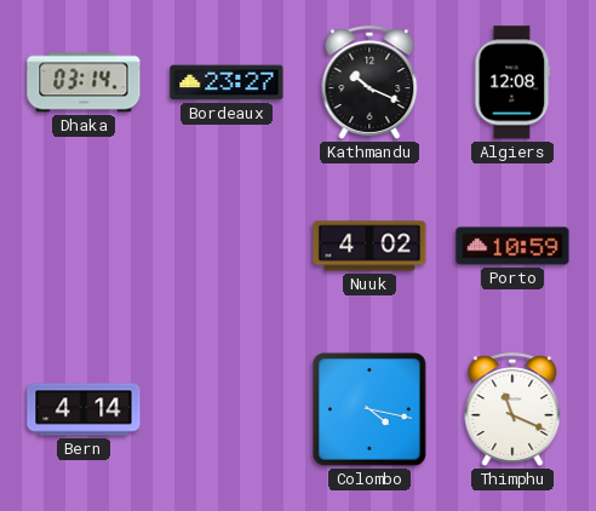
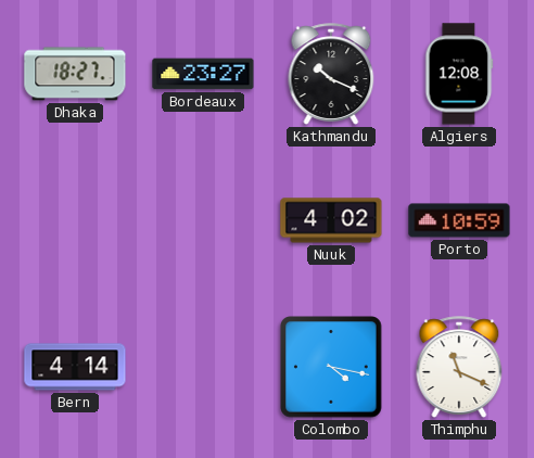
Dhaka: 03:14 -> 18:27
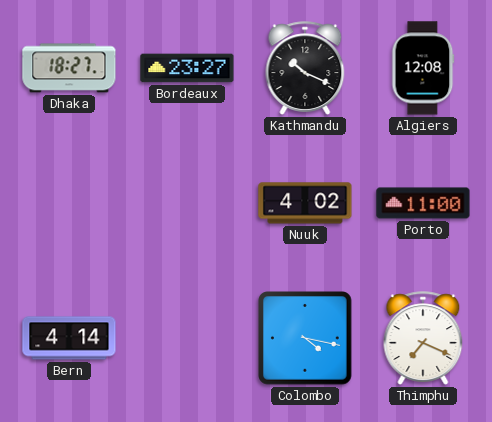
Porto: 10:59 -> 11:00
Thimphu: 11:19 -> 7:19
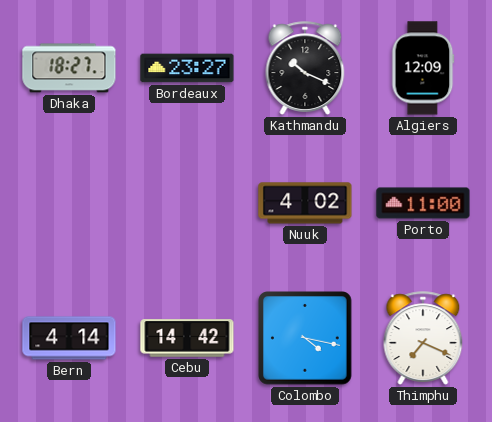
Algiers: 12:08 -> 12:09
Cebu: none -> 14:42
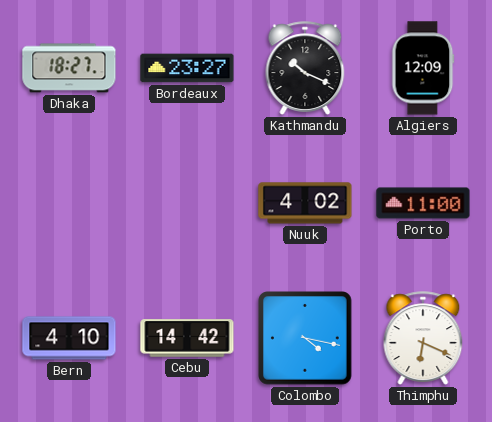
Bern: 4:14 -> 4:10
Thimphu: 7:19 -> 6:19
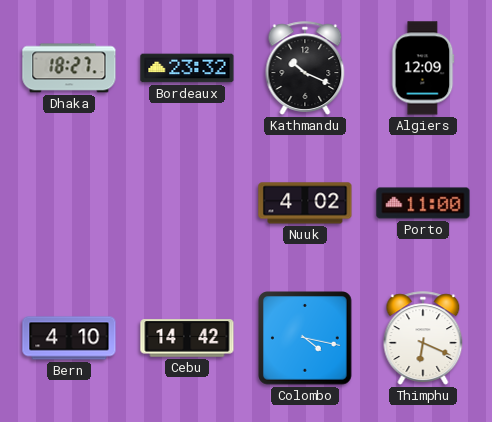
Bordeaux: 23:27 -> 23:32
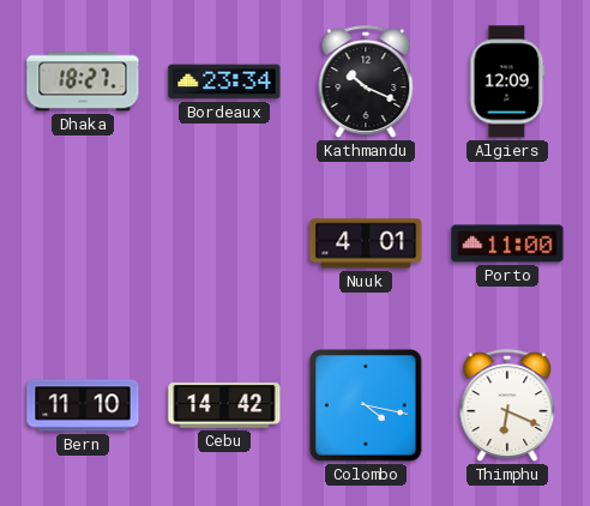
Bordeaux: 23:32 -> 23:34
Nuuk: 4:02 -> 4:01
Bern: 4:10 -> 11:10
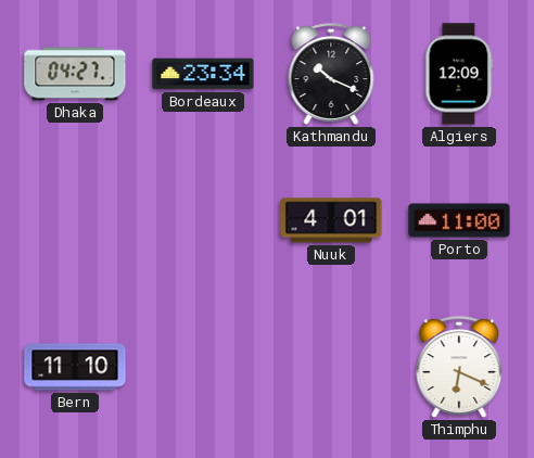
Dhaka: 18:27 -> 04:27
Cebu: 14:42 -> none
Colombo: 4:17 -> none
